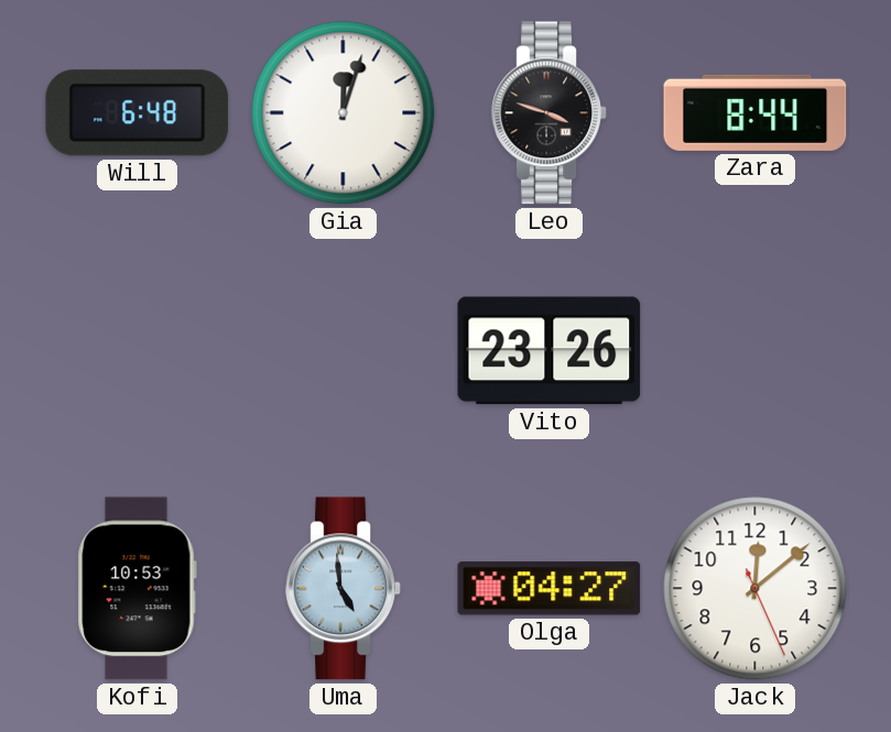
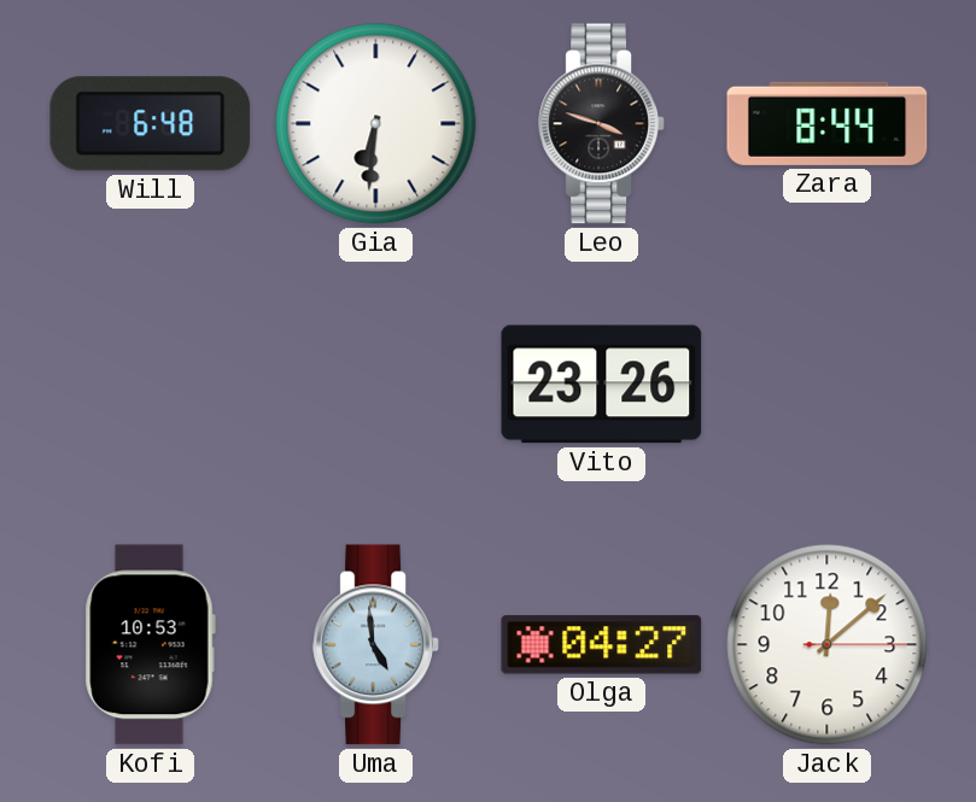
Gia: 12:03 -> 6:31
Jack: 12:08:26 -> 12:08:15
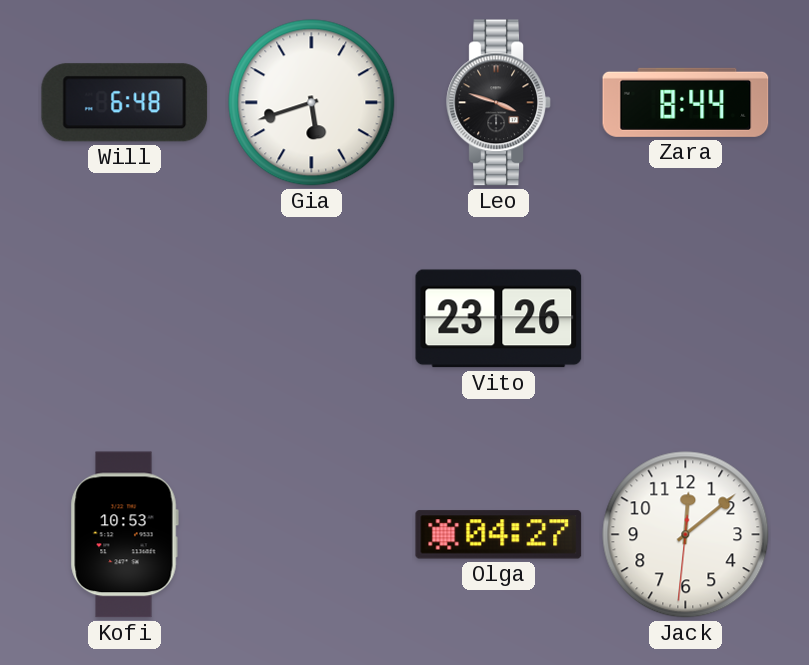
Gia: 6:31 -> 5:42
Uma: 4:59 -> none
Jack: 12:08:15 -> 12:08:31
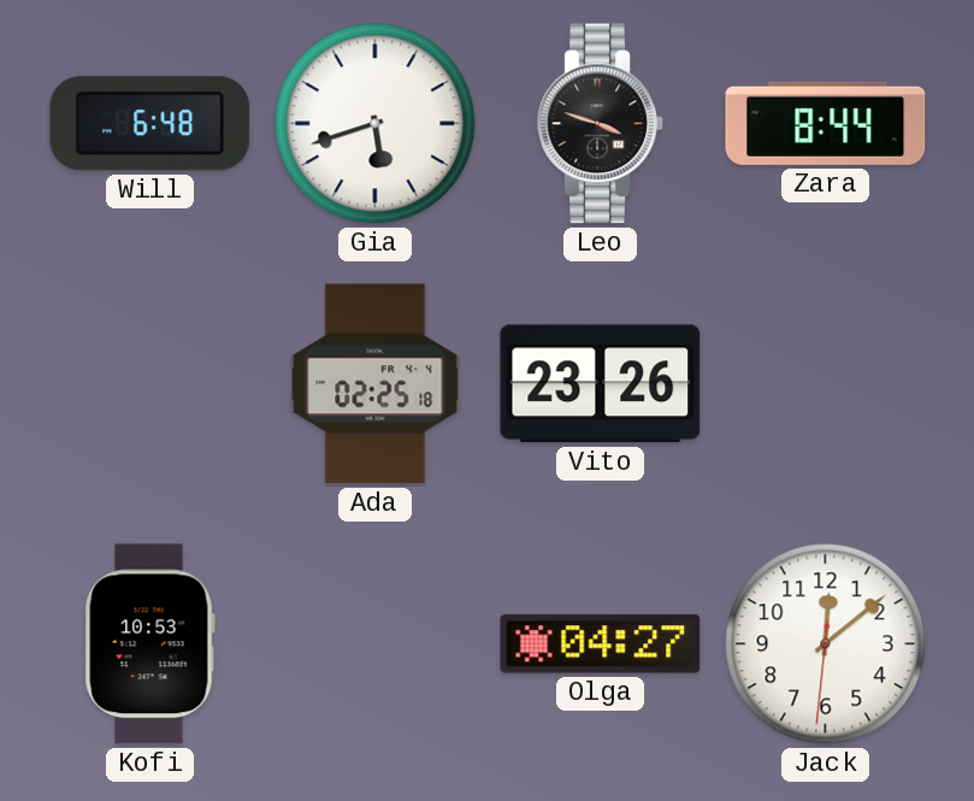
Ada: none -> 02:25
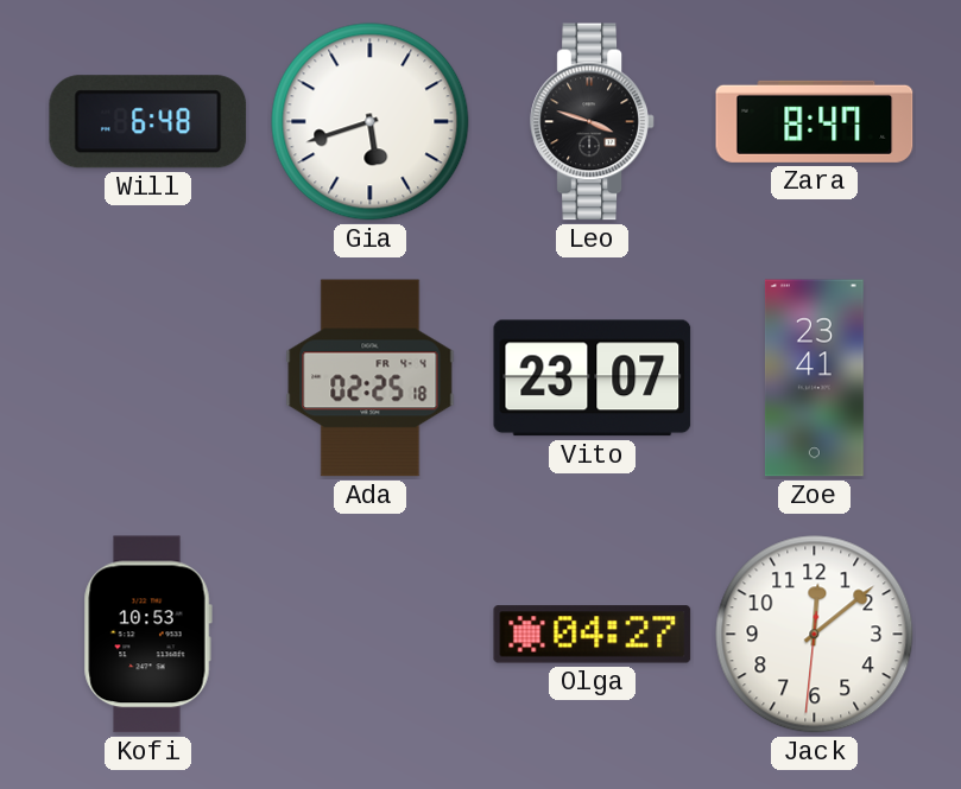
Zara: 8:44 -> 8:47
Vito: 23:26 -> 23:07
Zoe: none -> 23:41
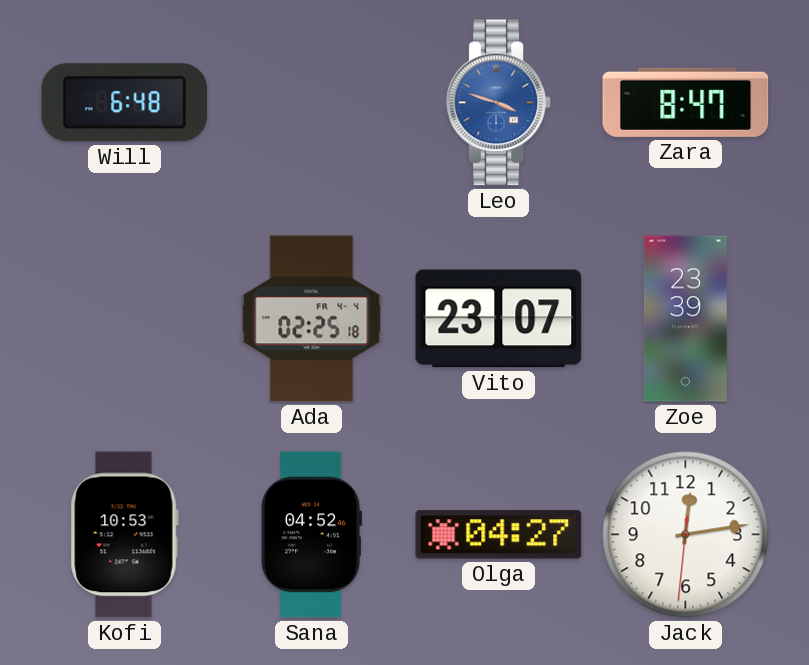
Gia: 5:42 -> none
Leo dial: black -> blue
Zoe: 23:41 -> 23:39
Sana: none -> 04:52
Jack: 12:08 -> 12:13
